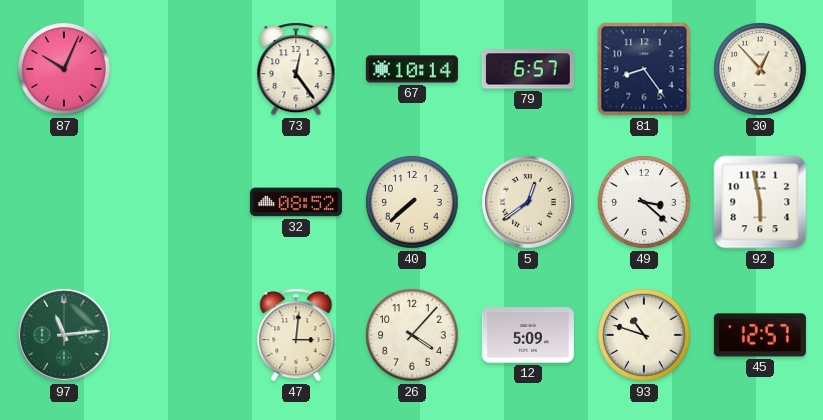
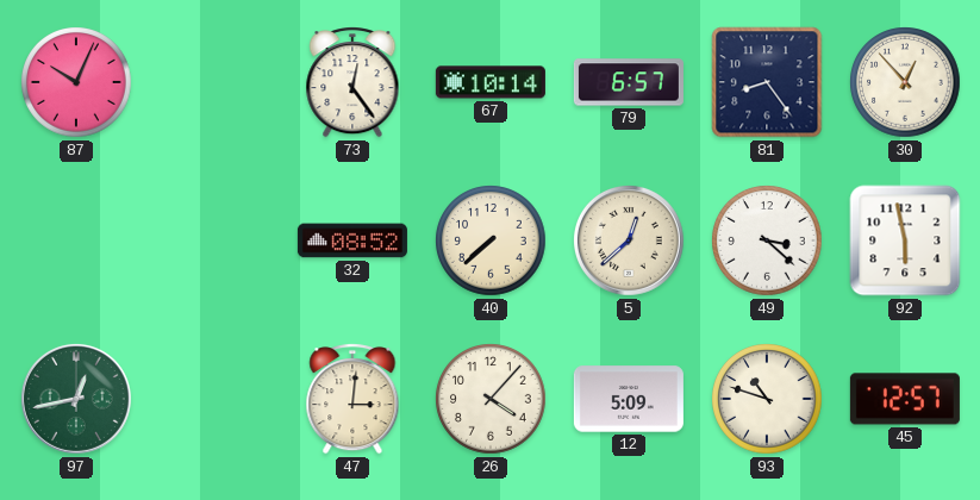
5: 12:39 -> 12:38
97: 11:14 -> 12:43
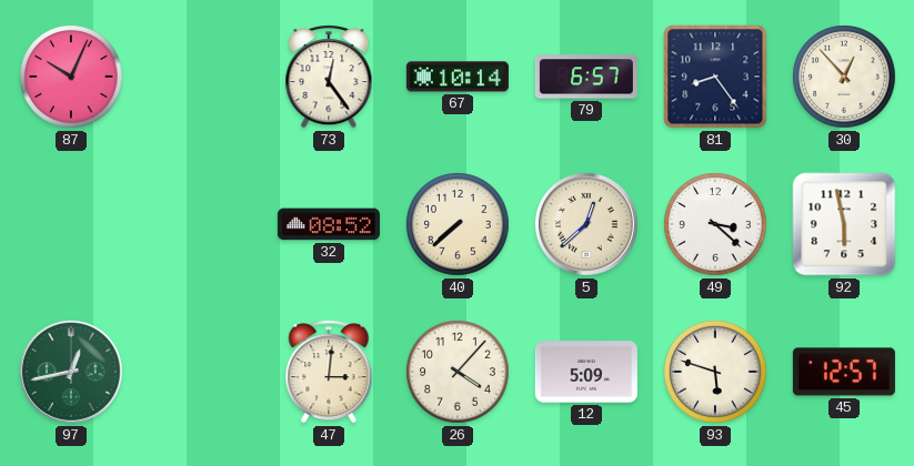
93: 10:48 -> 5:48
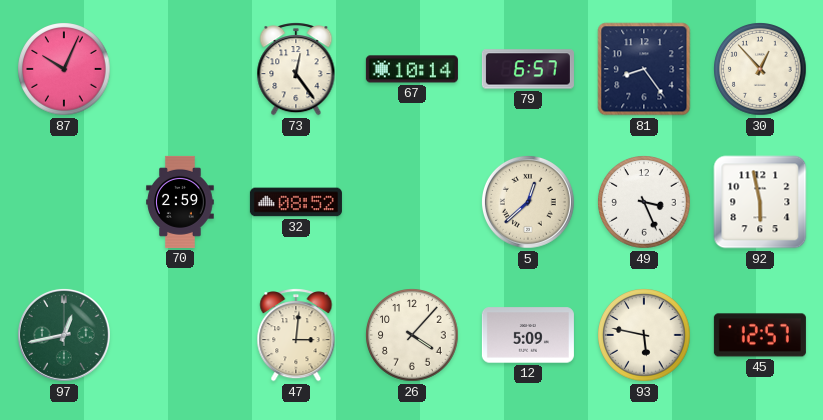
70: none -> 2:59
40: 7:38 -> none
49: 3:22 -> 3:26
93: 5:48 -> 5:47
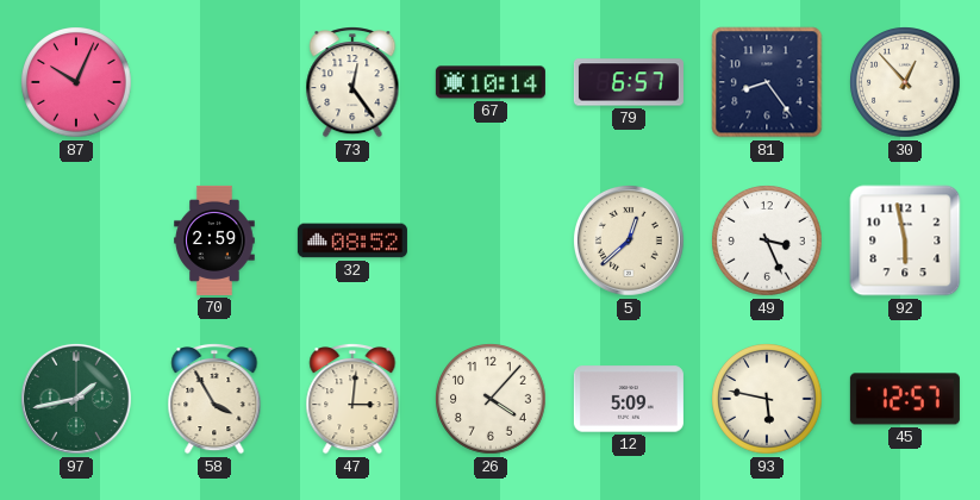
97: 12:43 -> 1:43
58: none -> 3:55
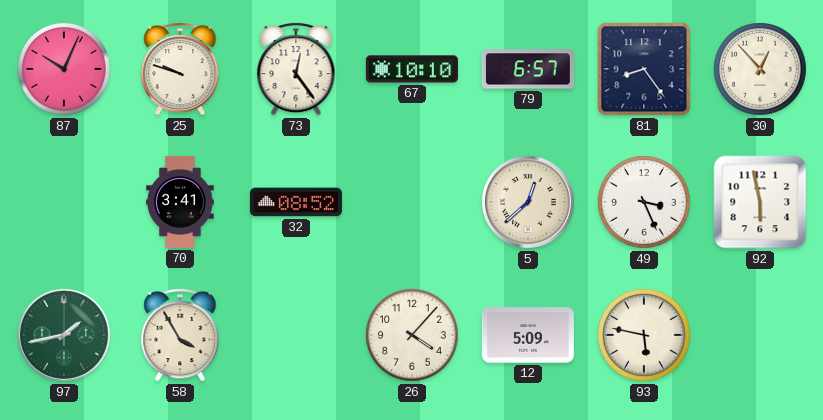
25: none -> 9:48
67: 10:14 -> 10:10
70: 2:59 -> 3:41
47: 3:01 -> none
45: 12:57 -> none
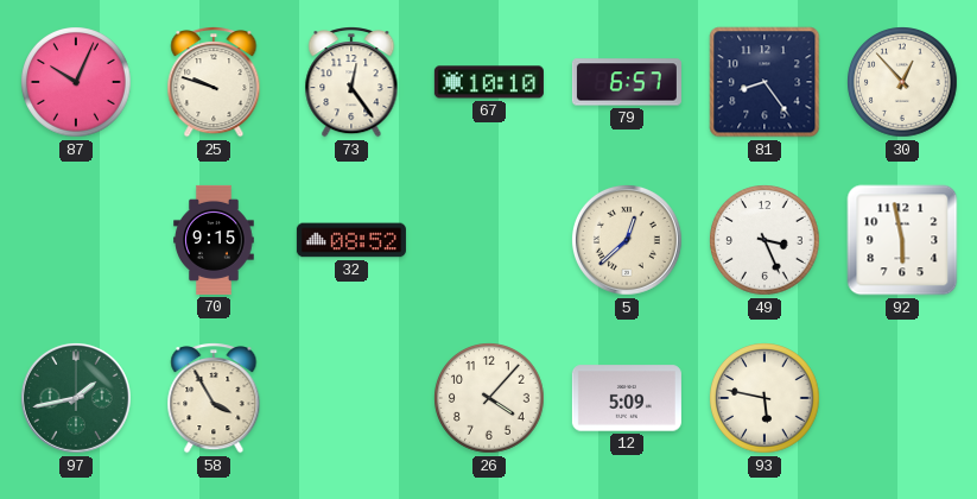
70: 3:41 -> 9:15
